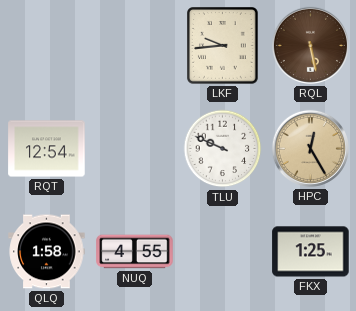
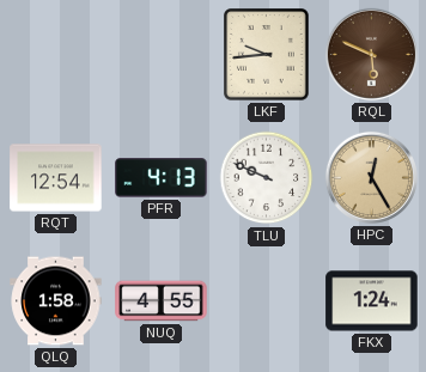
RQL: 5:28 -> 5:49
PFR: none -> 4:13
FKX: 1:25 -> 1:24
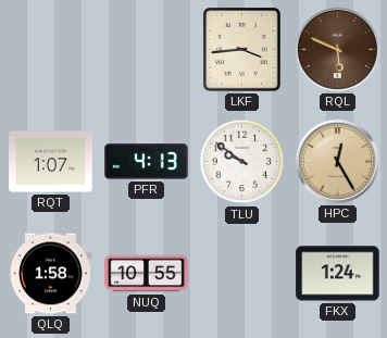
LKF: 9:44 -> 3:44
RQT: 12:54 -> 1:07
TLU: 9:49 -> 9:51
NUQ: 4:55 -> 10:55
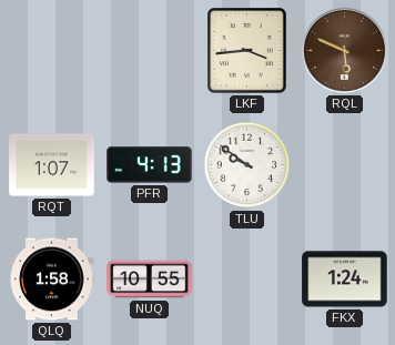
HPC: 12:25 -> none
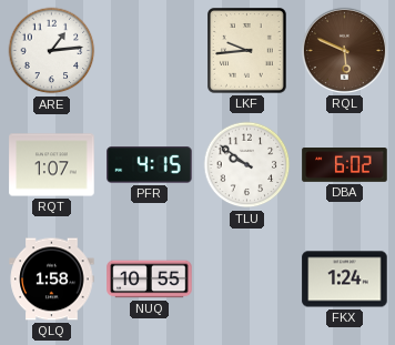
ARE: none -> 1:14
LKF: 3:44 -> 9:44
PFR: 4:13 -> 4:15
DBA: none -> 6:02
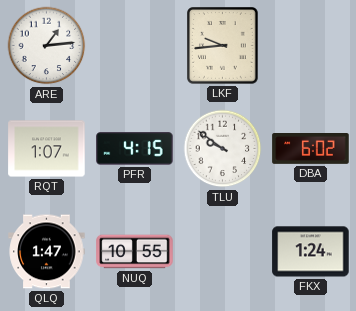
RQL: 5:49 -> none
QLQ: 1:58 -> 1:47
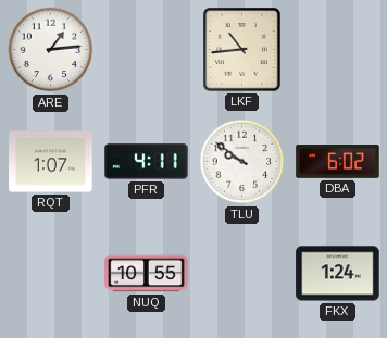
LKF: 9:44 -> 10:44
PFR: 4:15 -> 4:11
QLQ: 1:47 -> none
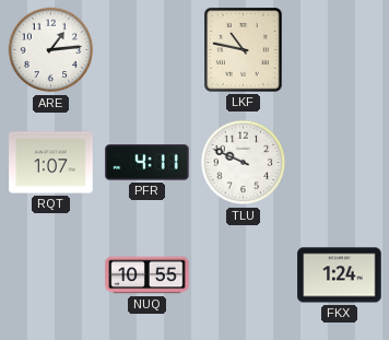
LKF: 10:44 -> 10:47
TLU: 9:51 -> 9:49
DBA: 6:02 -> none
